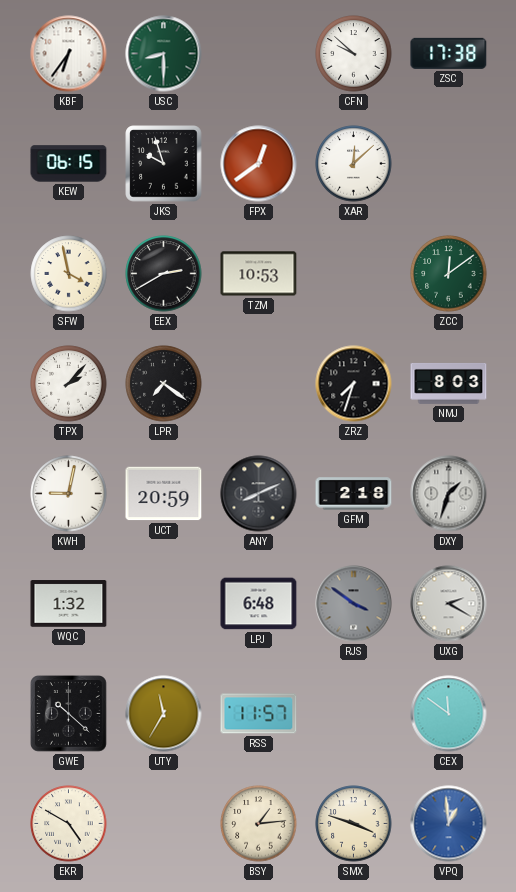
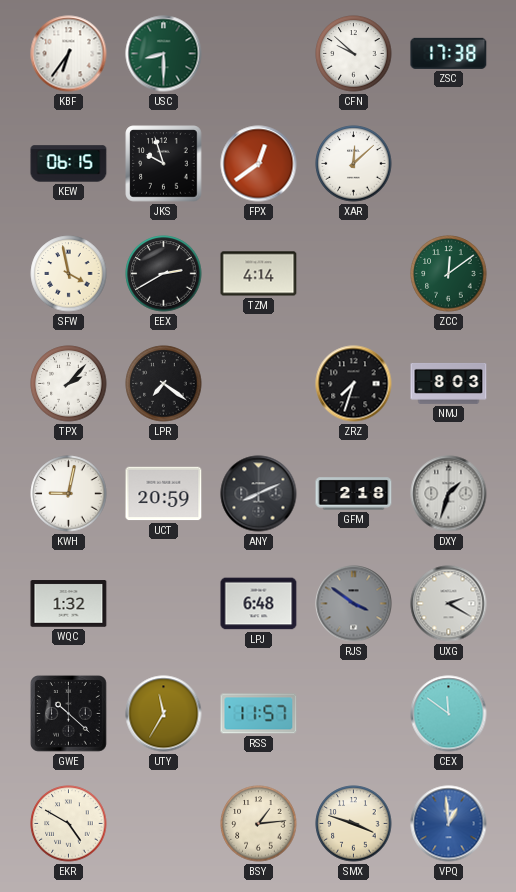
TZM: 10:53 -> 4:14
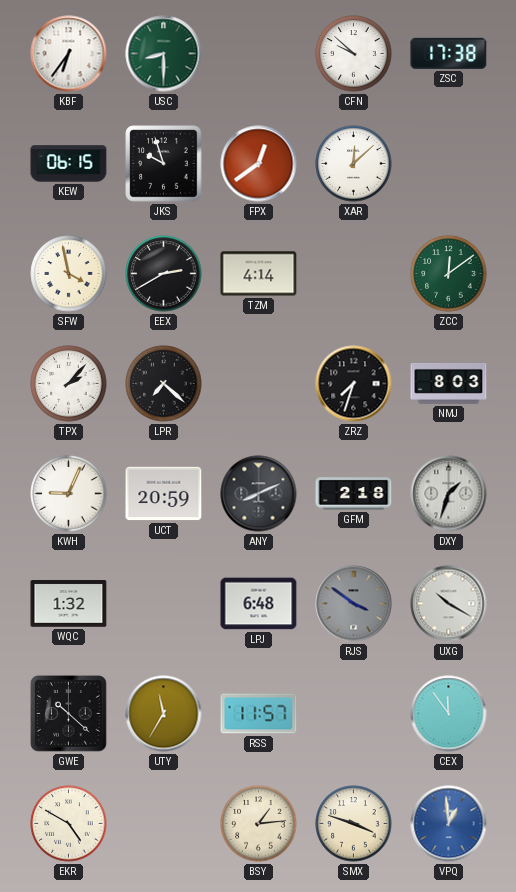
LPR: 7:21 -> 7:22
KWH: 9:02 -> 9:04
UXG: 2:20 -> 10:20
CEX: 11:51 -> 11:54
